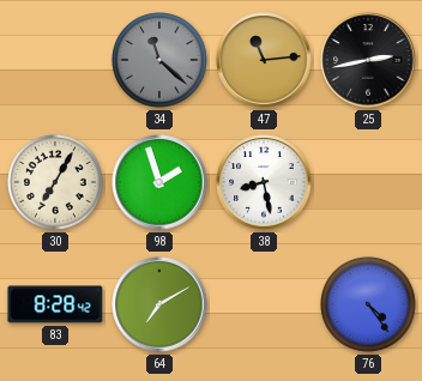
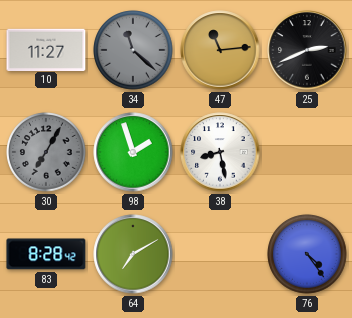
10: none -> 11:27
25: 2:43 -> 2:41
30 dial: cream -> grey
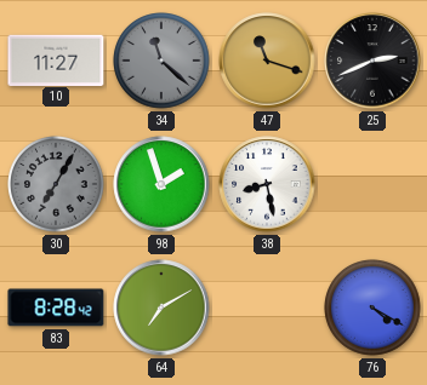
47: 11:14 -> 11:18
76: 4:24 -> 4:20
